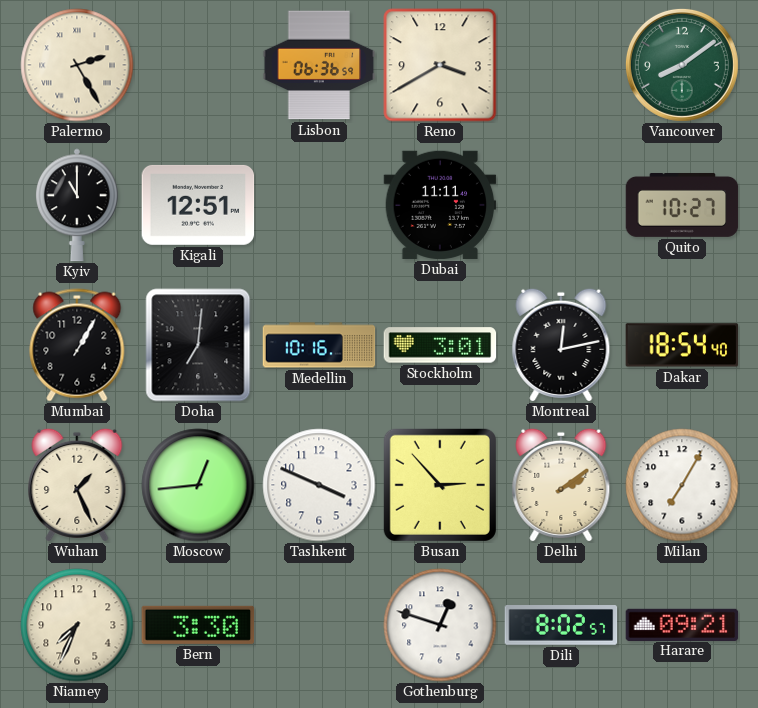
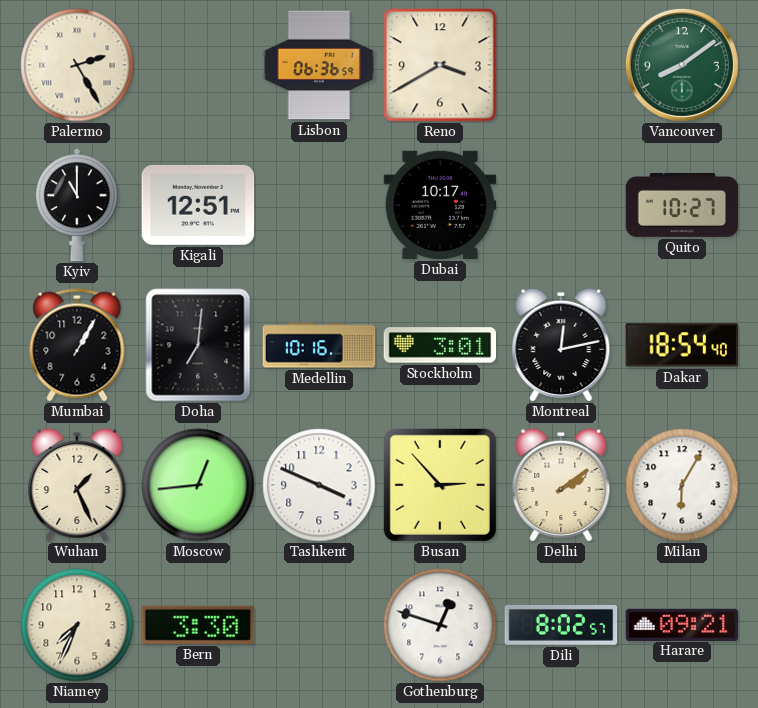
Dubai: 11:11 -> 10:17
Milan: 7:05 -> 6:05
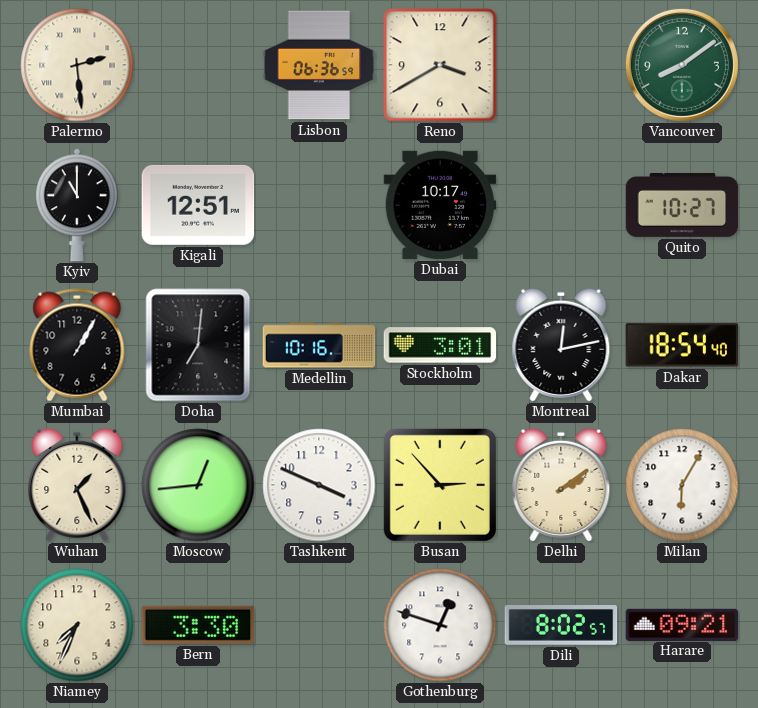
Palermo: 2:25 -> 2:29
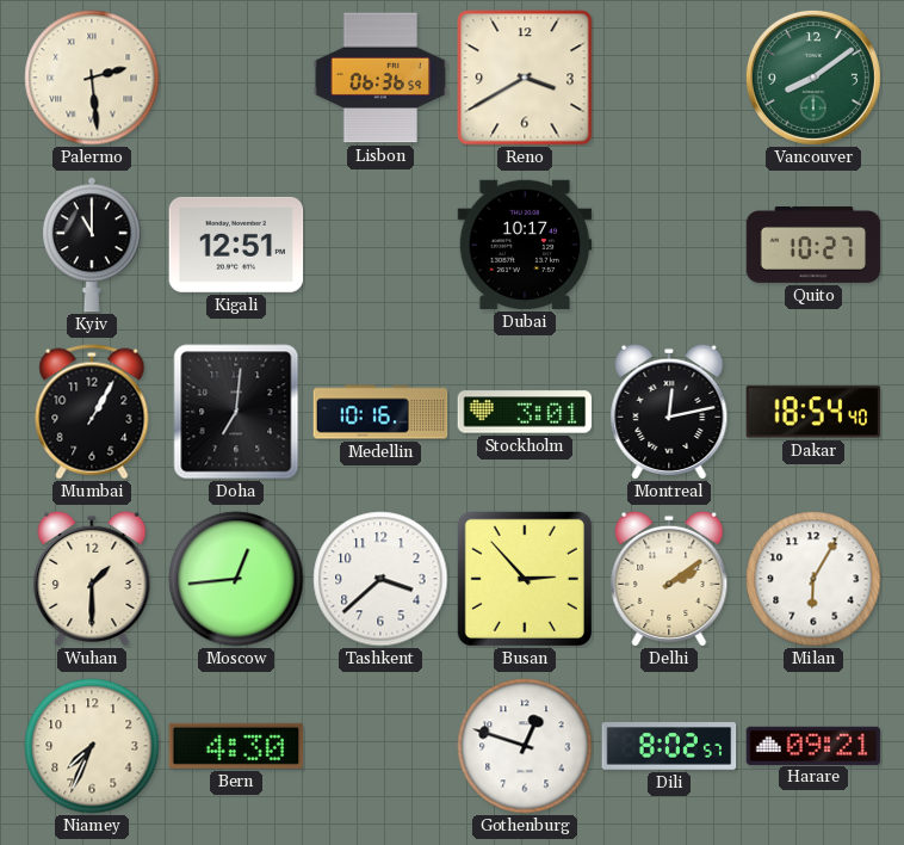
Wuhan: 1:26 -> 1:30
Tashkent: 3:49 -> 3:38
Bern: 3:30 -> 4:30
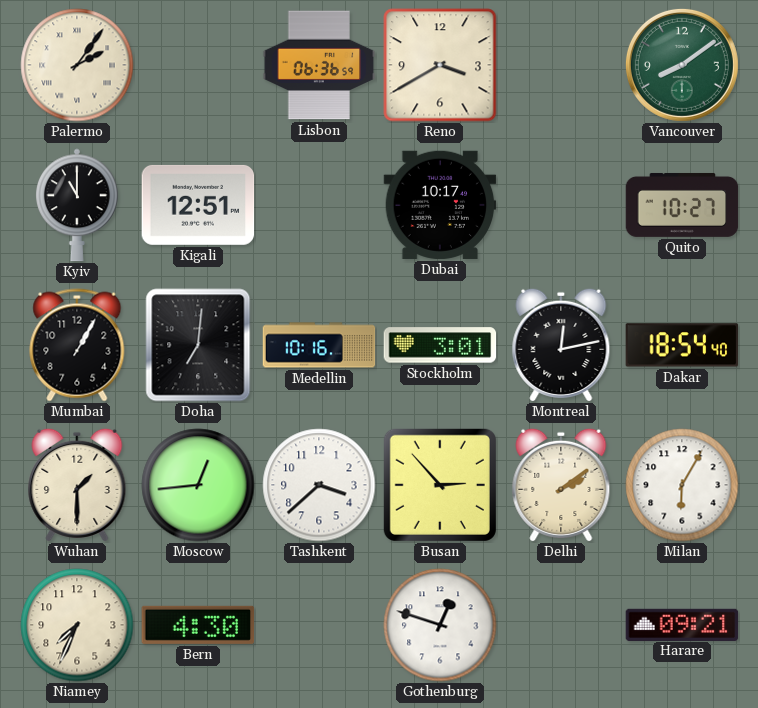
Palermo: 2:29 -> 2:06
Dili: 8:02 -> none
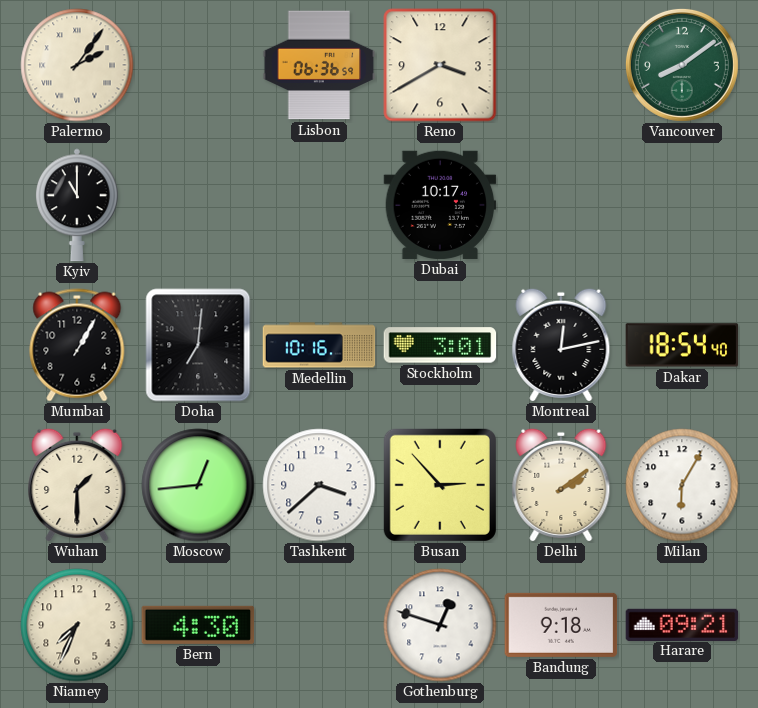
Kigali: 12:51 -> none
Quito: 10:27 -> none
Bandung: none -> 9:18
